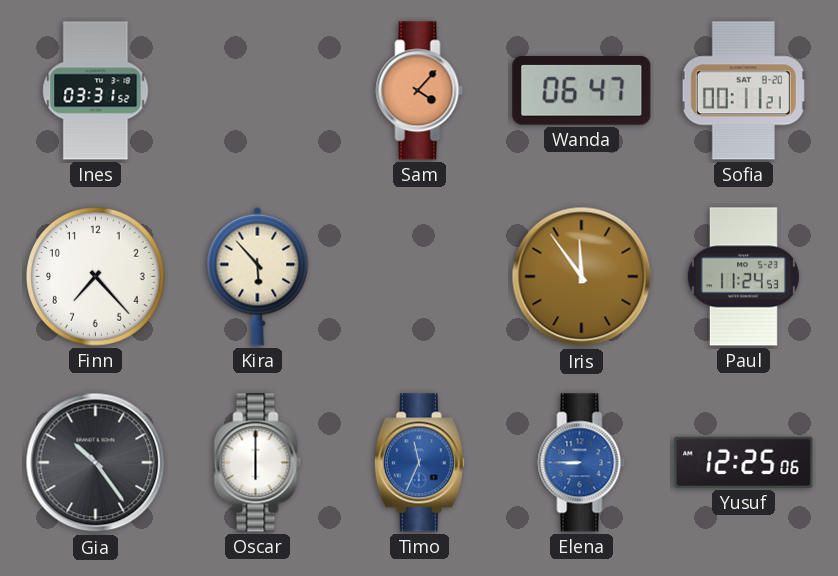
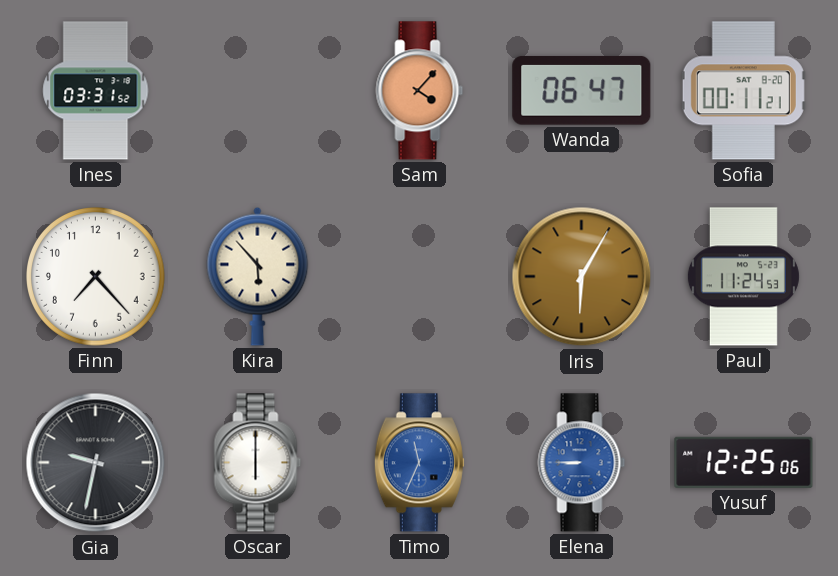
Iris: 11:54 -> 6:05
Gia: 10:24 -> 9:32
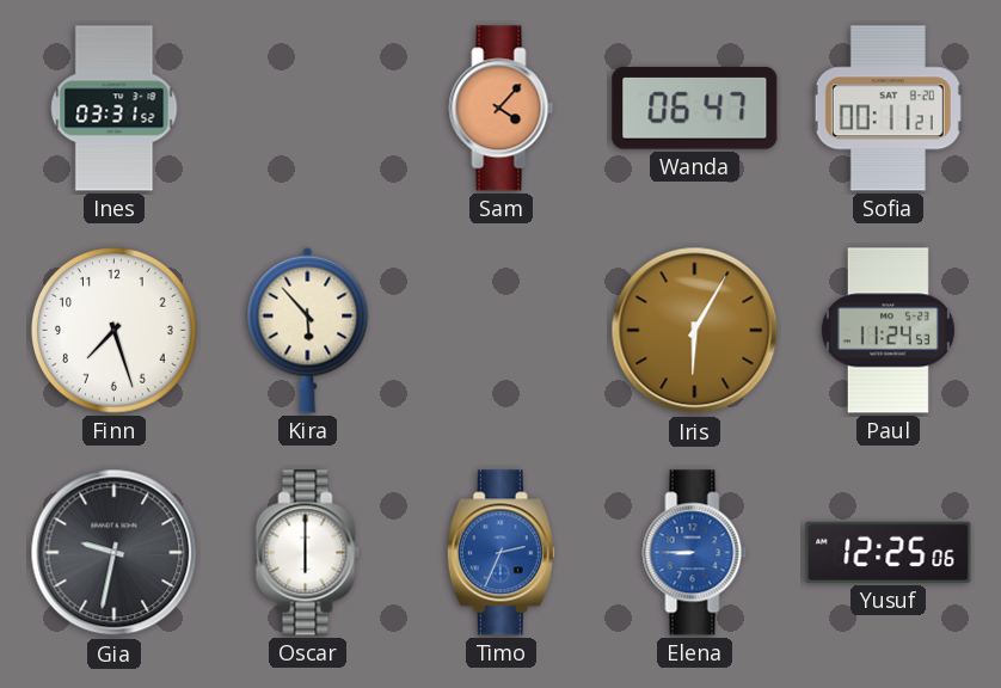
Finn: 7:23 -> 7:27
Timo: 11:34 -> 2:34
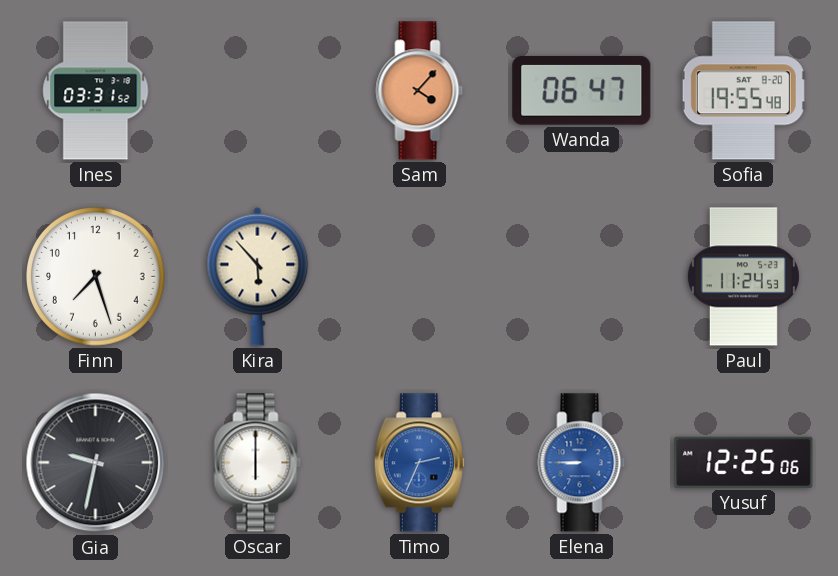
Sofia: 00:11 -> 19:55
Iris: 6:05 -> none
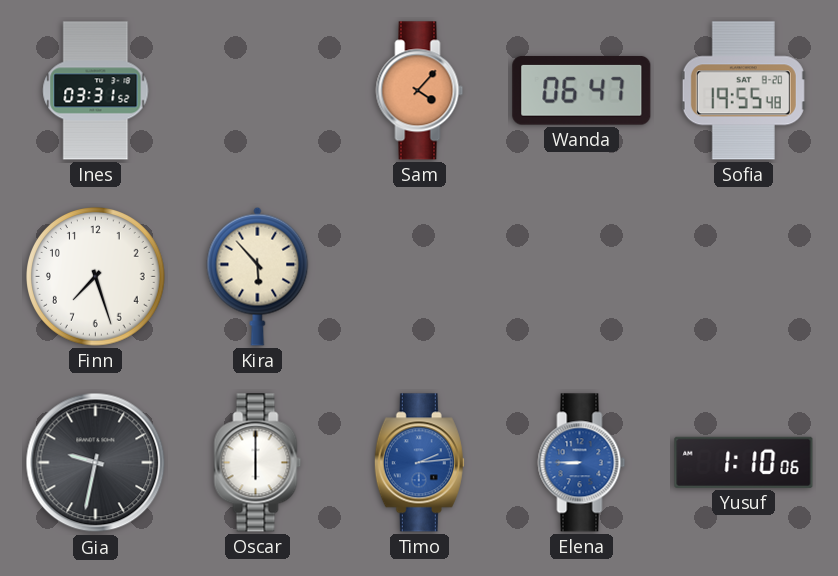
Paul: 11:24 -> none
Timo: 2:34 -> 2:14
Yusuf: 12:25 -> 1:10
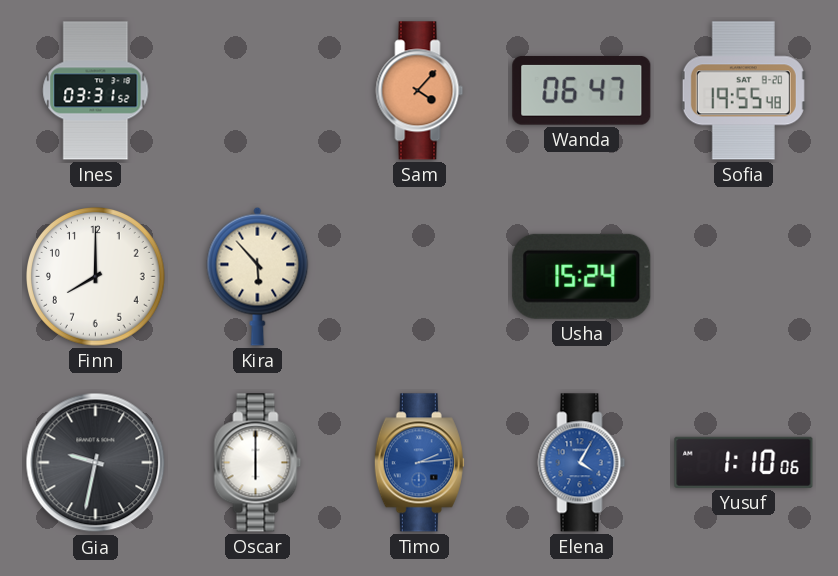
Finn: 7:27 -> 8:00
Usha: none -> 15:24
Elena: 8:45 -> 4:05
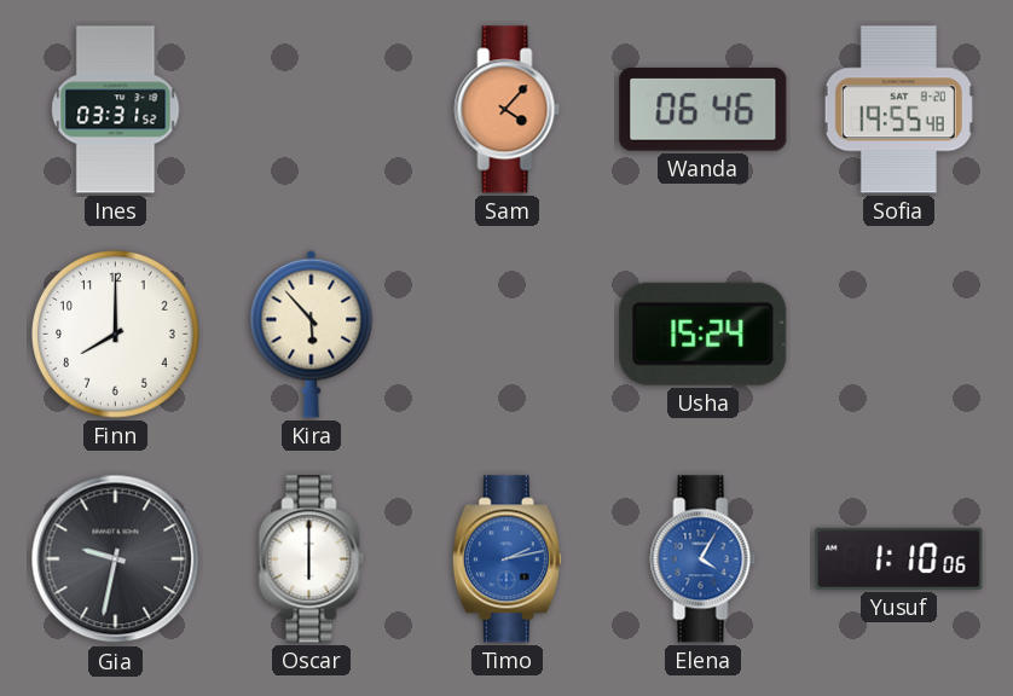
Wanda: 06:47 -> 06:46
Timo: 2:14 -> 2:13
